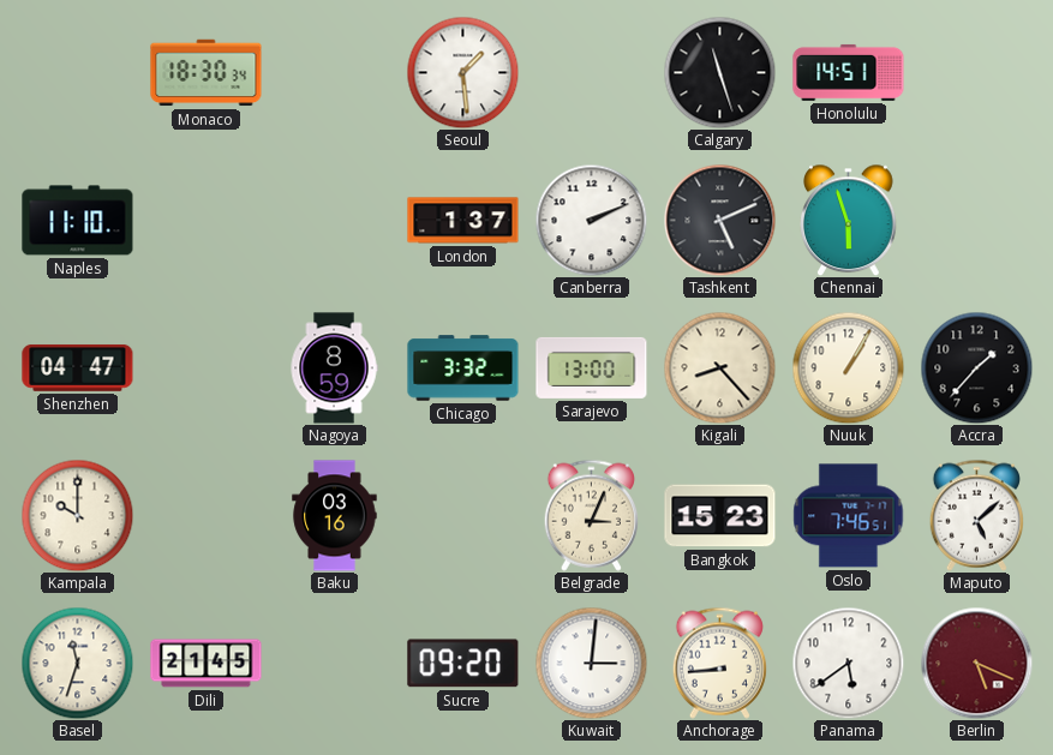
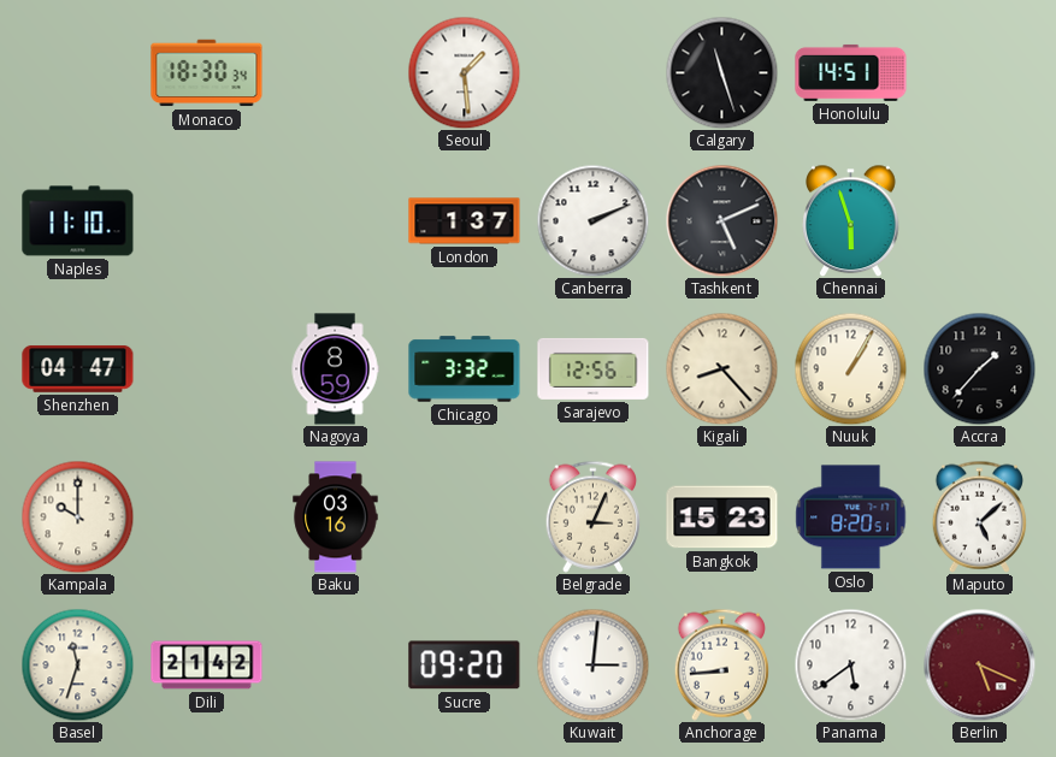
Sarajevo: 13:00 -> 12:56
Oslo: 7:46 -> 8:20
Dili: 21:45 -> 21:42
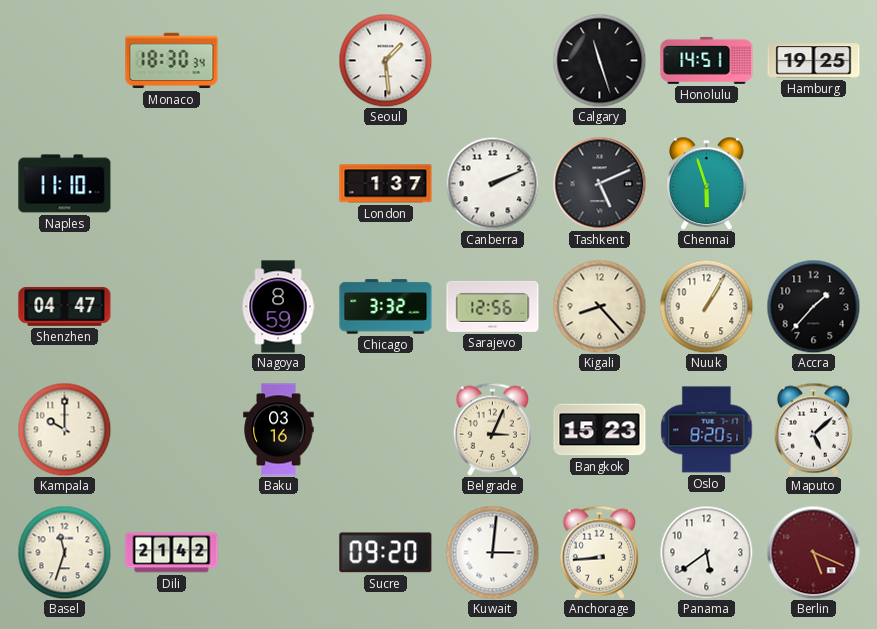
Hamburg: none -> 19:25
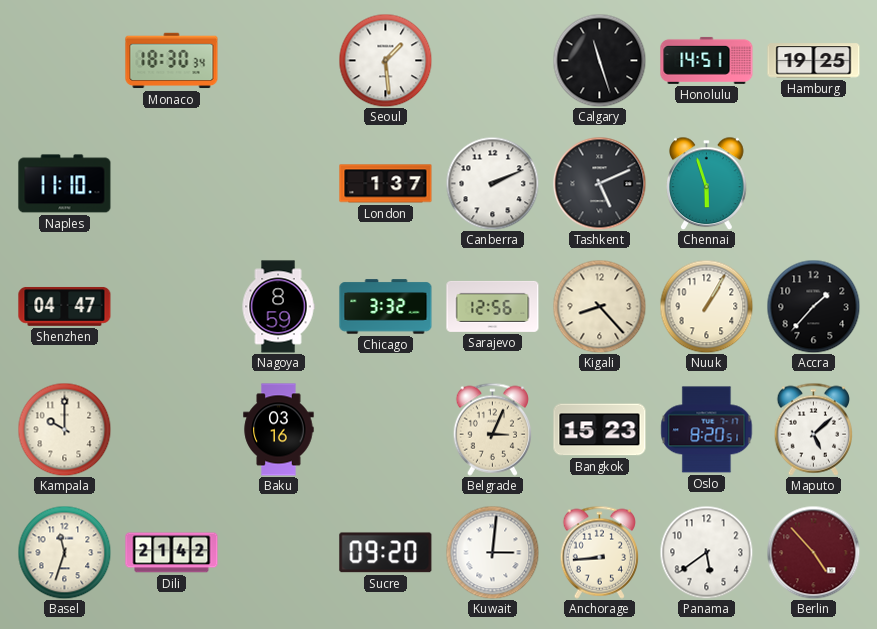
Berlin: 5:19 -> 4:53
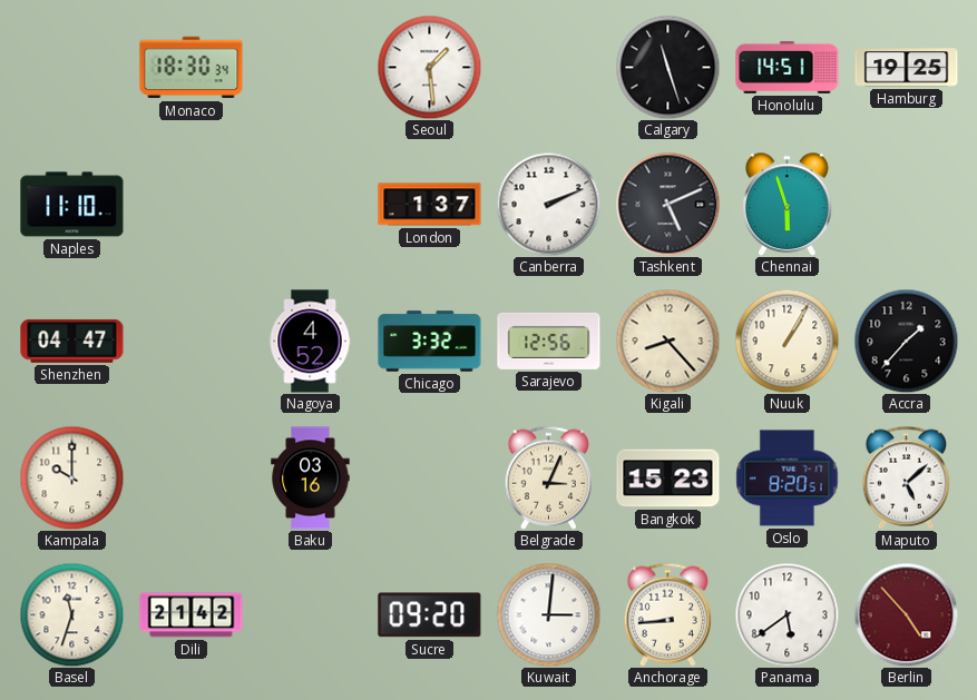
Nagoya: 8:59 -> 4:52
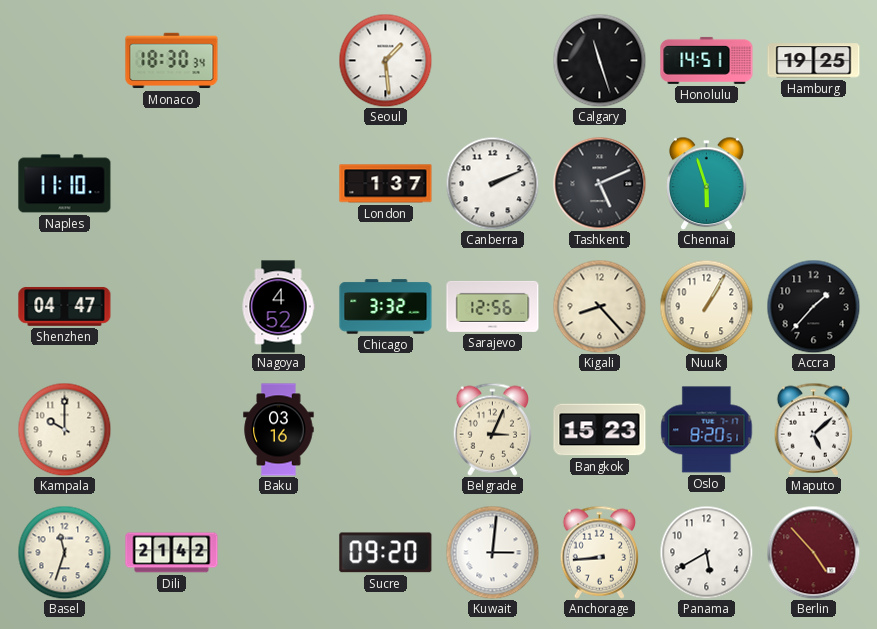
Panama: 5:39 -> 5:40
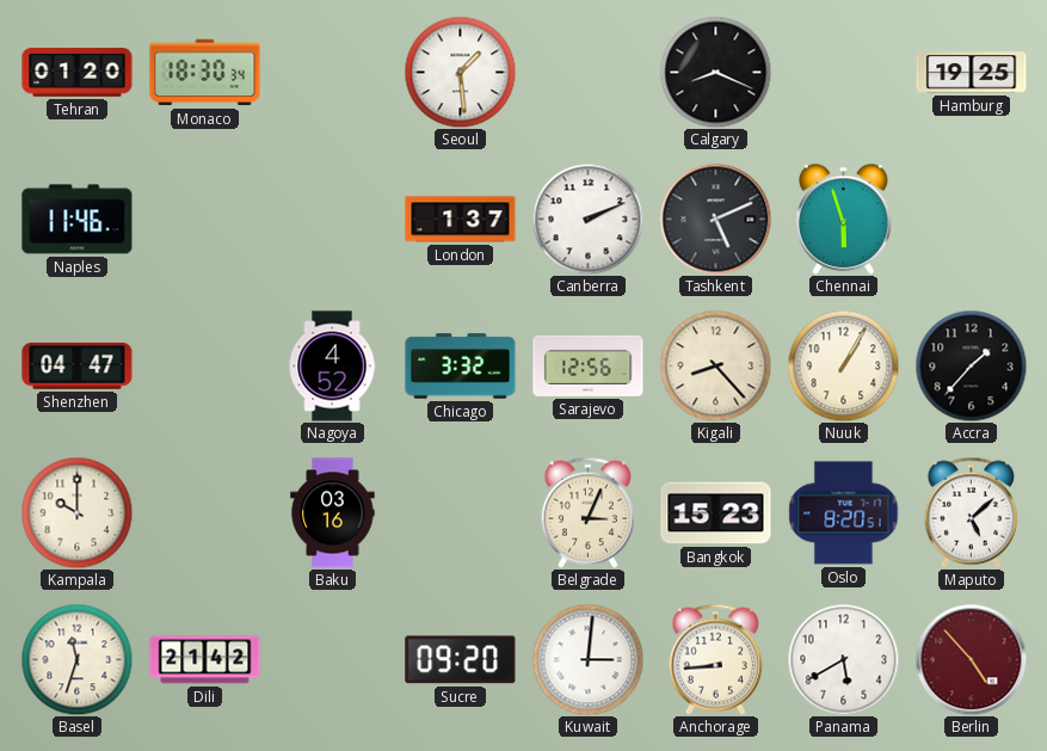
Tehran: none -> 01:20
Calgary: 11:27 -> 8:19
Honolulu: 14:51 -> none
Naples: 11:10 -> 11:46
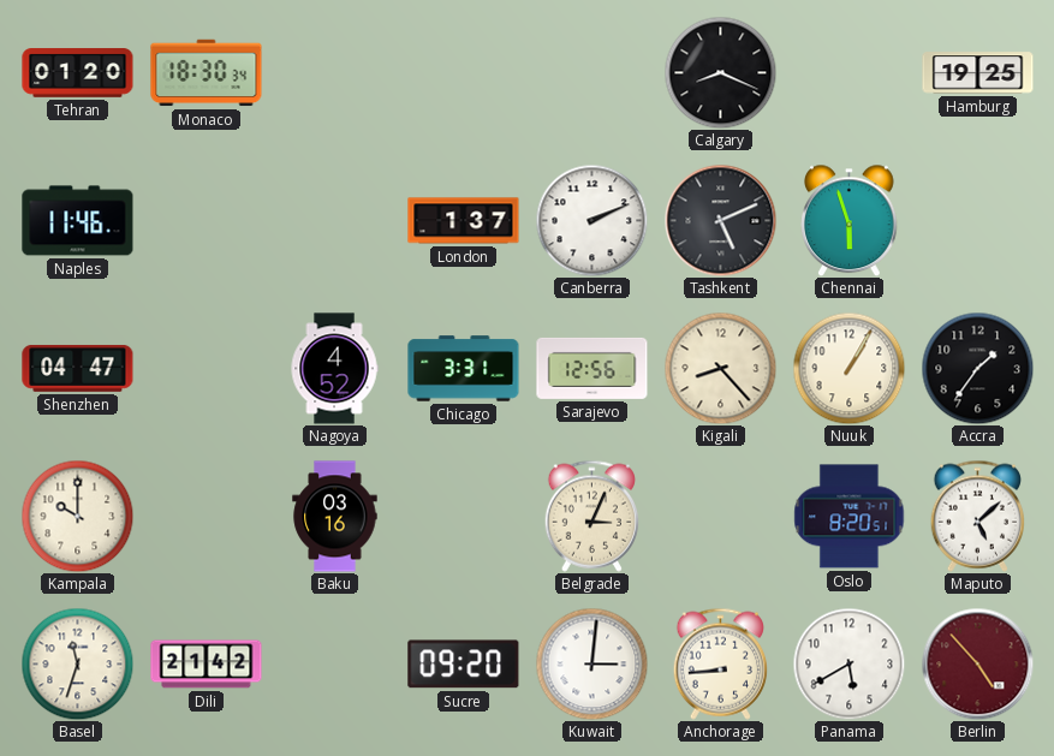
Seoul: 1:29 -> none
Chicago: 3:32 -> 3:31
Accra: 1:37 -> 1:36
Bangkok: 15:23 -> none
